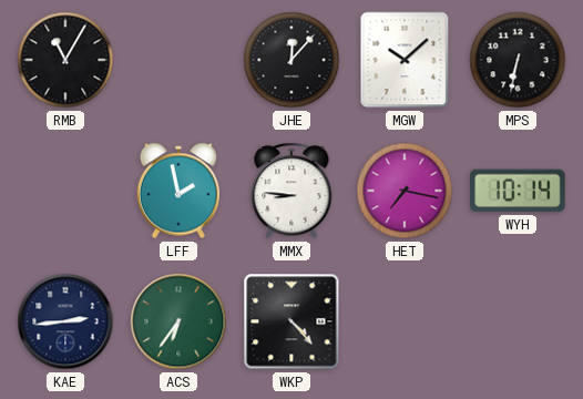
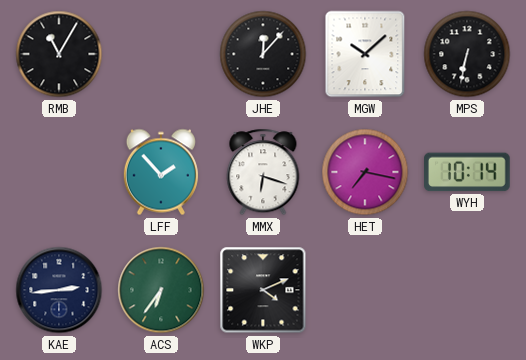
LFF: 1:58 -> 1:53
MMX: 8:46 -> 6:18
WKP: 4:23 -> 4:11
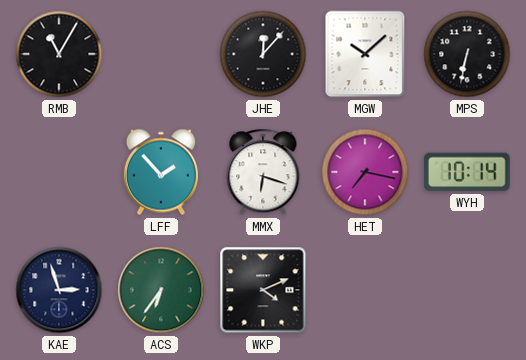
KAE: 2:44 -> 2:57
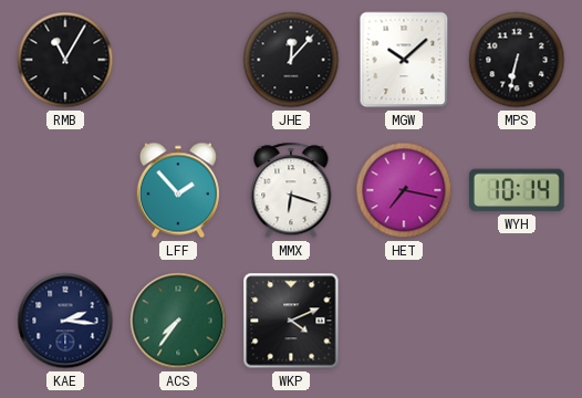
KAE: 2:57 -> 2:16
ACS: 6:36 -> 7:36
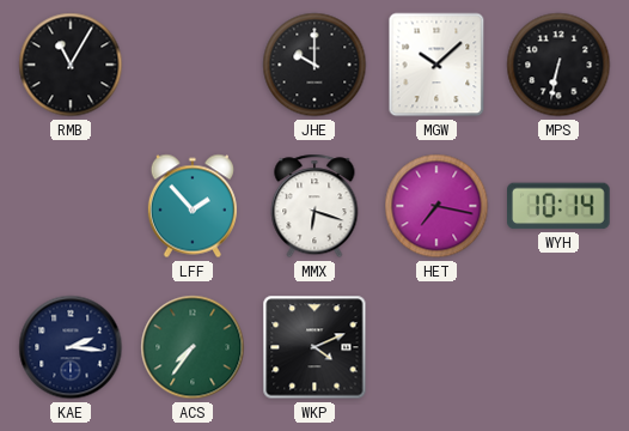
JHE: 12:07 -> 10:00
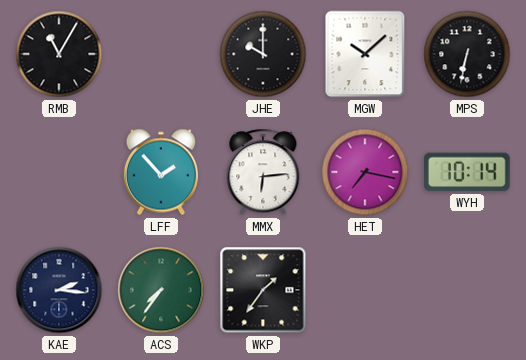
MMX: 6:18 -> 6:14
WKP: 4:11 -> 1:36
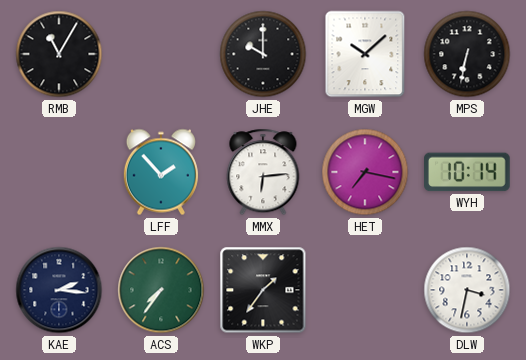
DLW: none -> 3:32
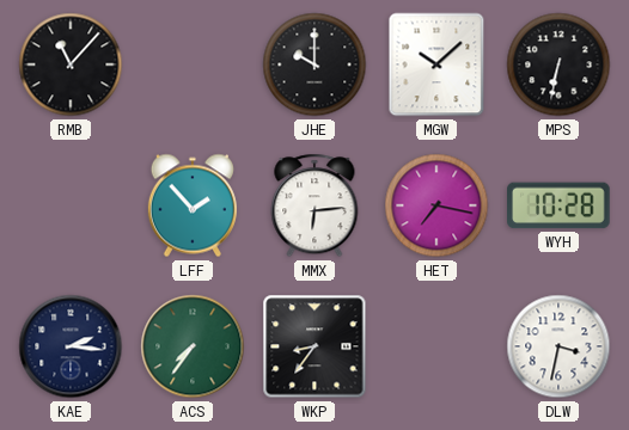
RMB: 11:05 -> 11:07
WYH: 10:14 -> 10:28
WKP: 1:36 -> 8:36
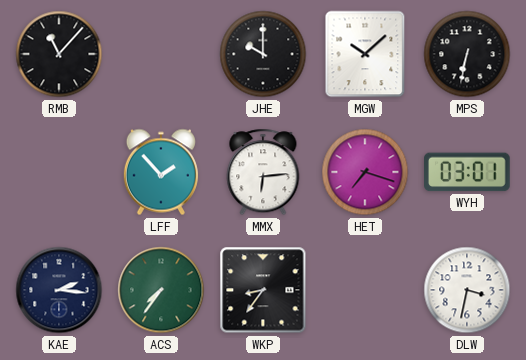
HET: 7:17 -> 7:18
WYH: 10:28 -> 03:01
